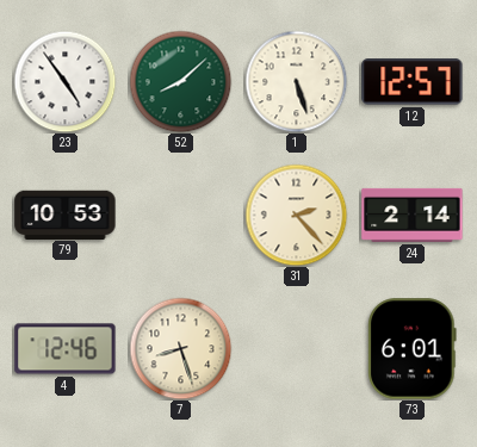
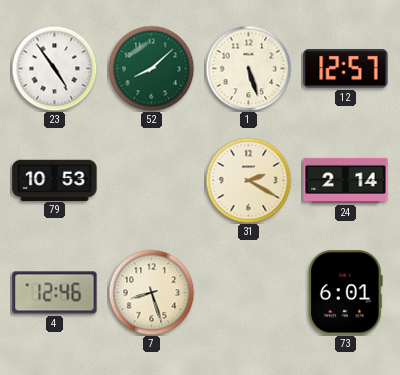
31: 2:23 -> 2:20
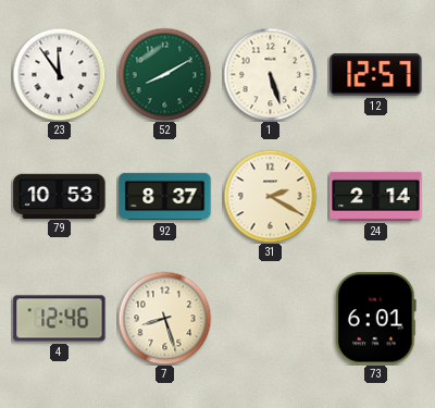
23: 4:54 -> 11:54
52: 8:08 -> 8:10
92: none -> 8:37
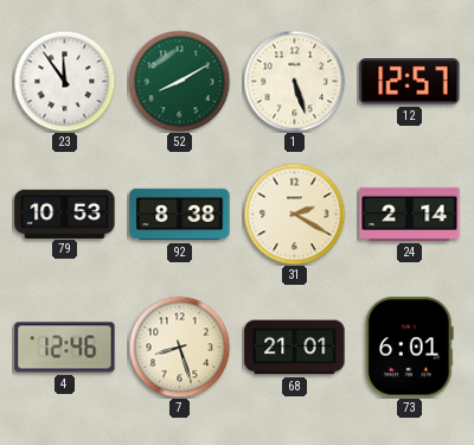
92: 8:37 -> 8:38
68: none -> 21:01
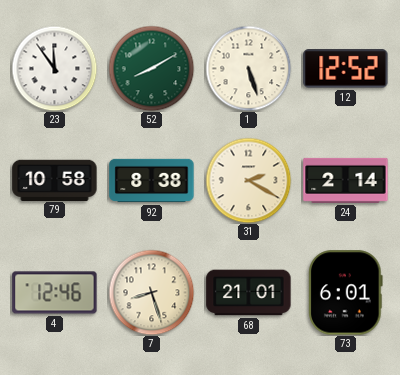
12: 12:57 -> 12:52
79: 10:53 -> 10:58
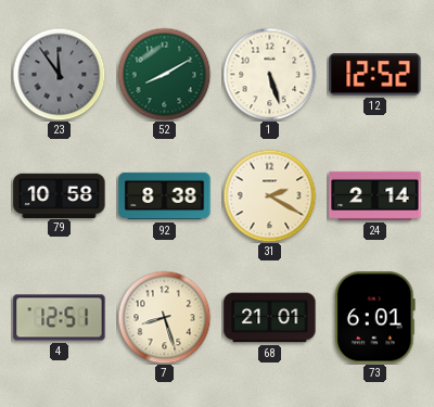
23 dial: white -> grey
4: 12:46 -> 12:51
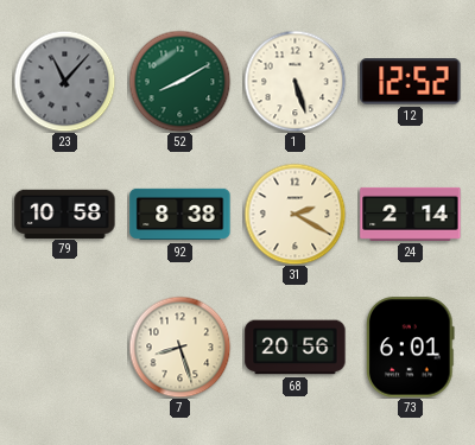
23: 11:54 -> 11:07
4: 12:51 -> none
68: 21:01 -> 20:56
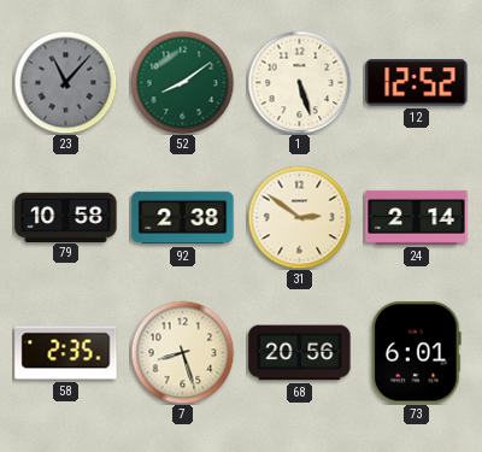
52: 8:10 -> 8:09
92: 8:38 -> 2:38
31: 2:20 -> 2:51
58: none -> 2:35
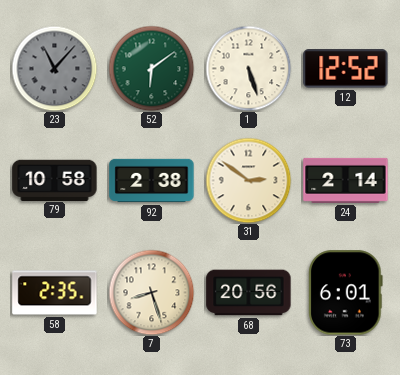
52: 8:09 -> 6:09
